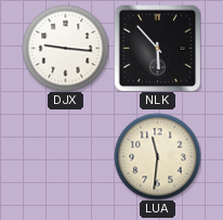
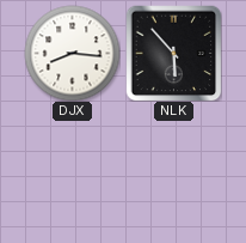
DJX: 9:16 -> 8:16
LUA: 11:31 -> none
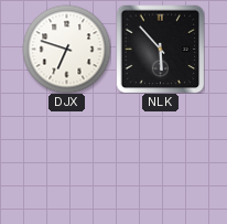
DJX: 8:16 -> 6:48
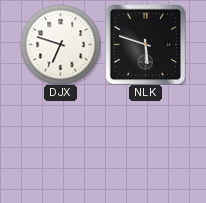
NLK: 5:53 -> 5:48
